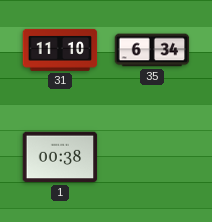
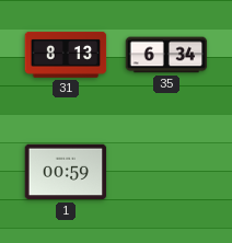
31: 11:10 -> 8:13
1: 00:38 -> 00:59
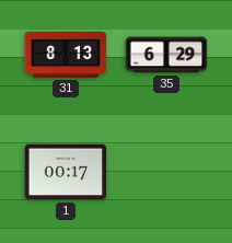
35: 6:34 -> 6:29
1: 00:59 -> 00:17
